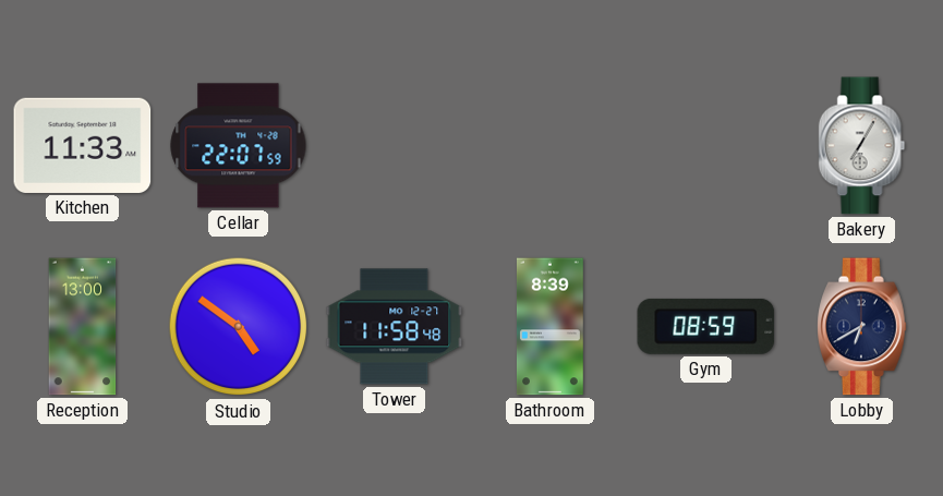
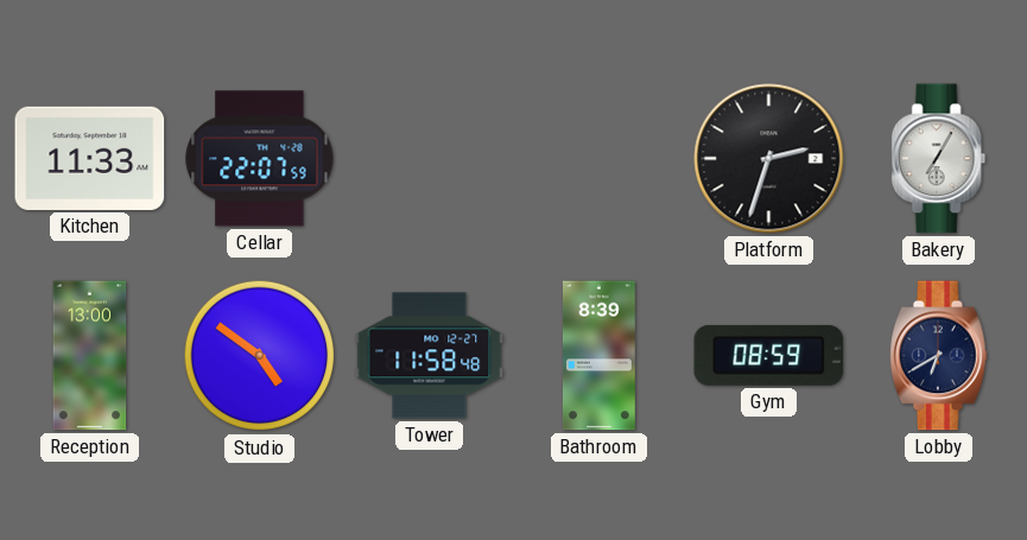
Platform: none -> 2:33
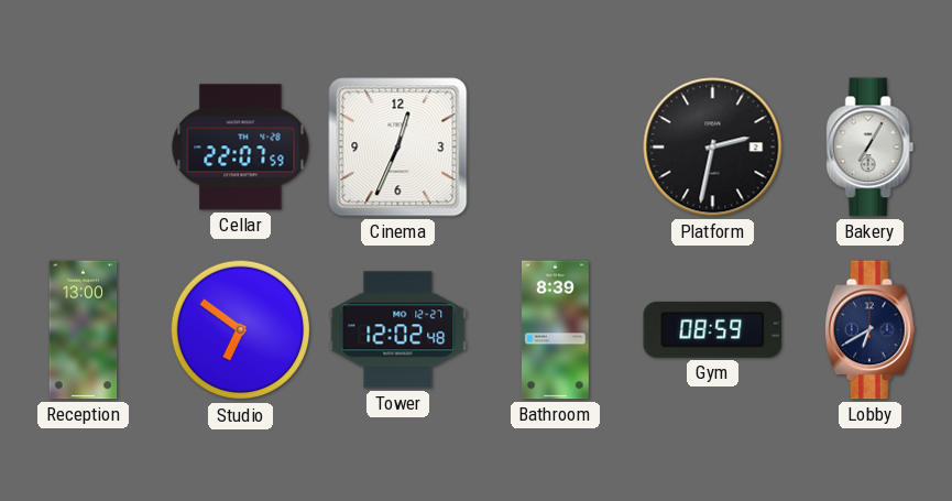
Kitchen: 11:33 -> none
Cinema: none -> 12:34
Platform: 2:33 -> 2:32
Studio: 4:51 -> 6:51
Tower: 11:58 -> 12:02
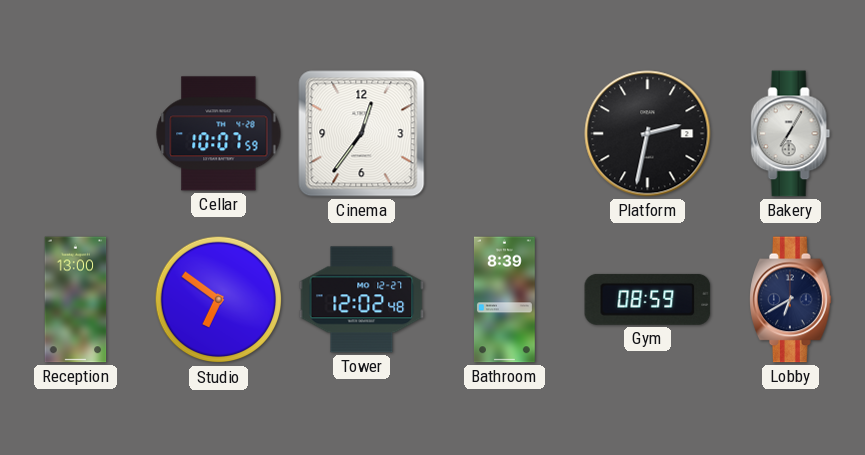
Cellar: 22:07 -> 10:07
Cinema: 12:34 -> 12:36
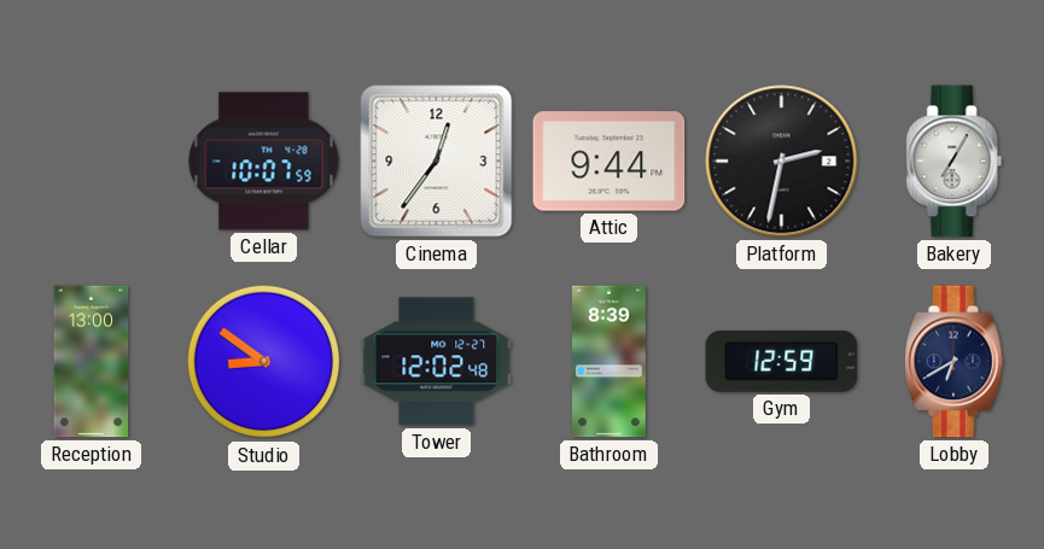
Attic: none -> 9:44
Studio: 6:51 -> 8:51
Gym: 08:59 -> 12:59
